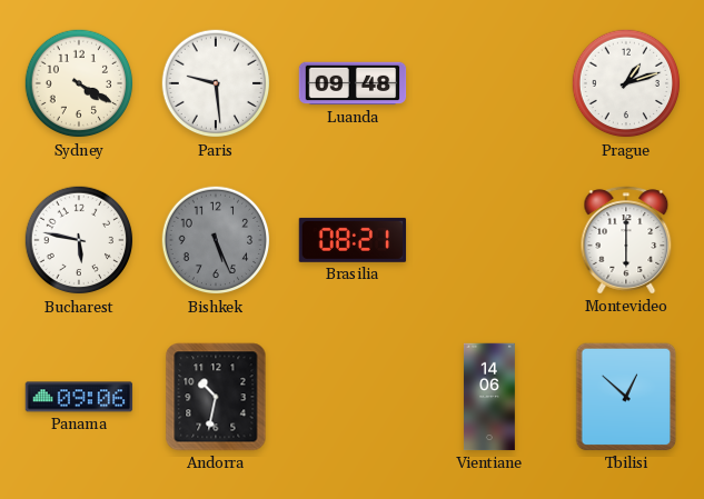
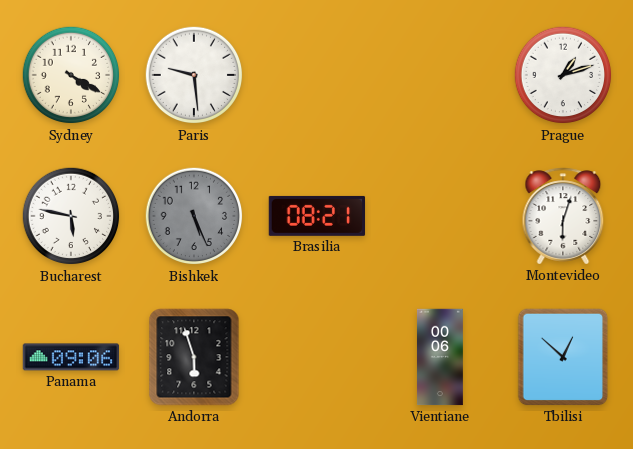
Luanda: 09:48 -> none
Montevideo: 6:00 -> 6:03
Andorra: 10:32 -> 5:57
Vientiane: 14:06 -> 00:06
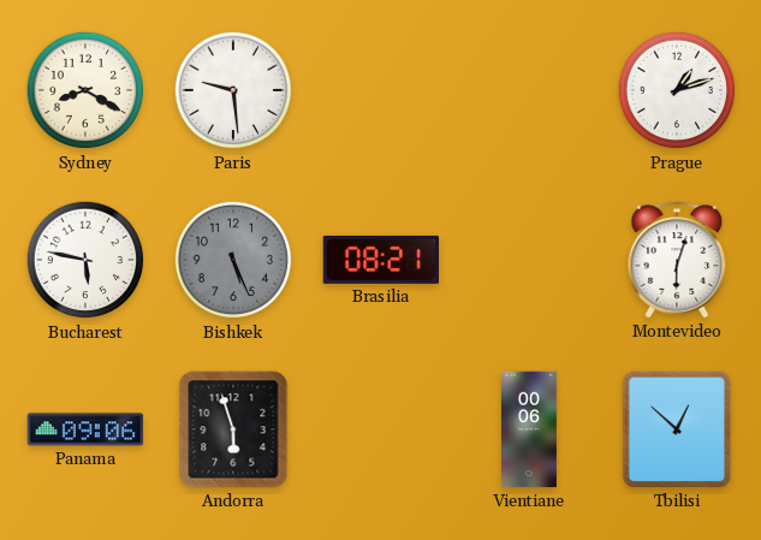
Sydney: 4:20 -> 8:20
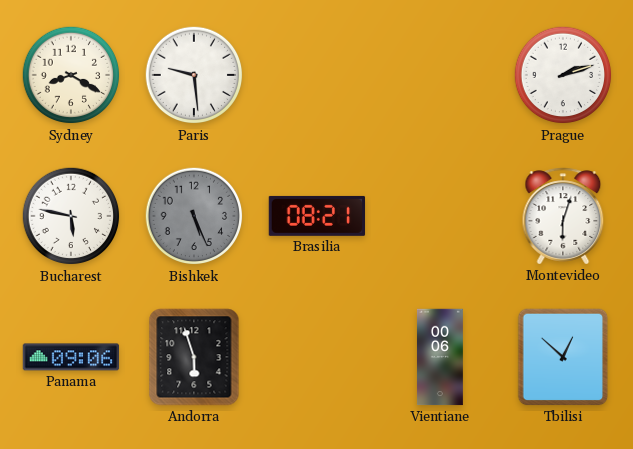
Prague: 1:12 -> 2:12
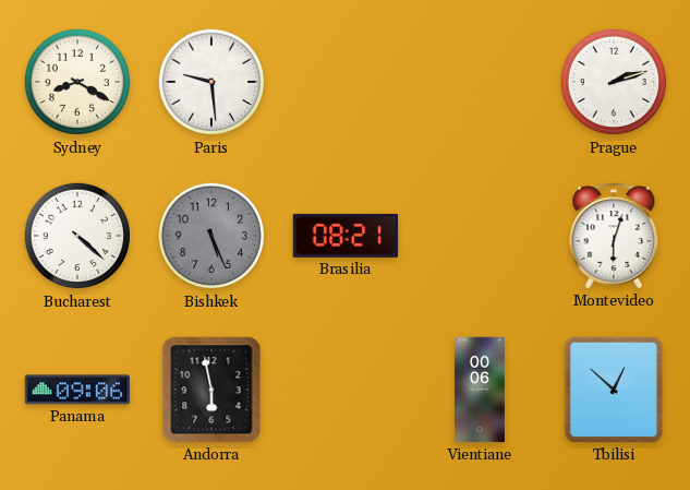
Bucharest: 5:47 -> 4:22
Andorra: 5:57 -> 5:58
